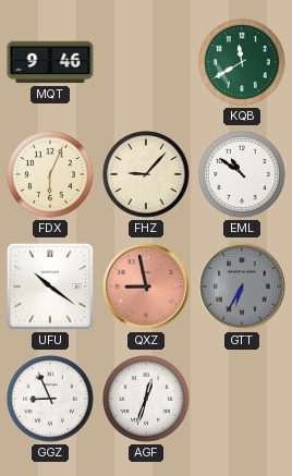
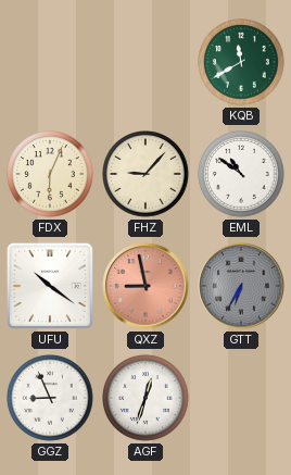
MQT: 9:46 -> none
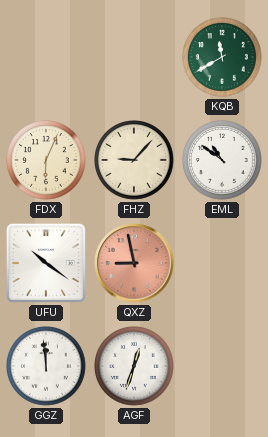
GTT: 6:35 -> none
GGZ: 8:56 -> 11:59
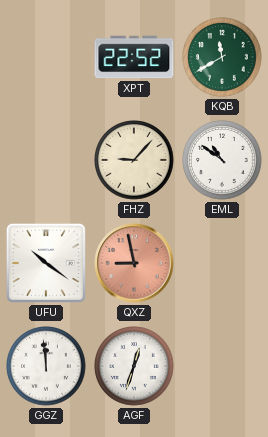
XPT: none -> 22:52
FDX: 6:04 -> none
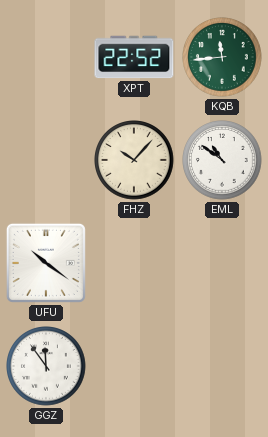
KQB: 11:40 -> 11:44
FHZ: 9:07 -> 10:07
QXZ: 8:58 -> none
GGZ: 11:59 -> 11:54
AGF: 12:33 -> none
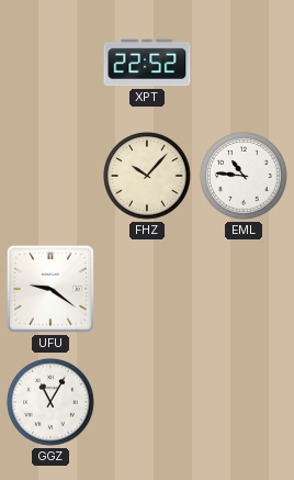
KQB: 11:44 -> none
EML: 10:51 -> 10:46
UFU: 10:21 -> 9:21
GGZ: 11:54 -> 11:05
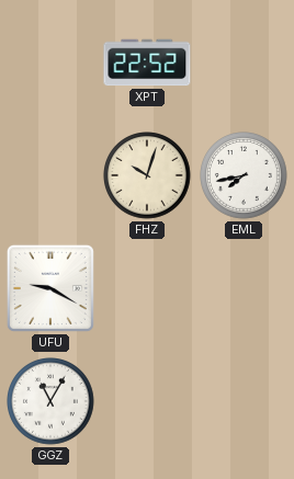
FHZ: 10:07 -> 10:03
EML: 10:46 -> 7:43
UFU: 9:21 -> 9:20
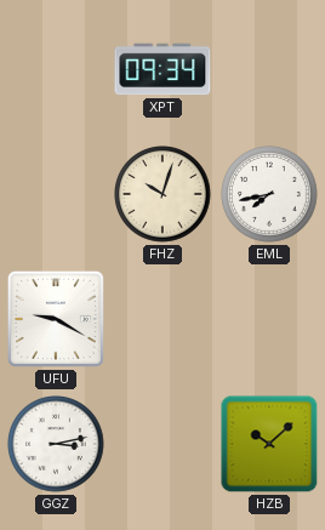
XPT: 22:52 -> 09:34
GGZ: 11:05 -> 3:13
HZB: none -> 10:08
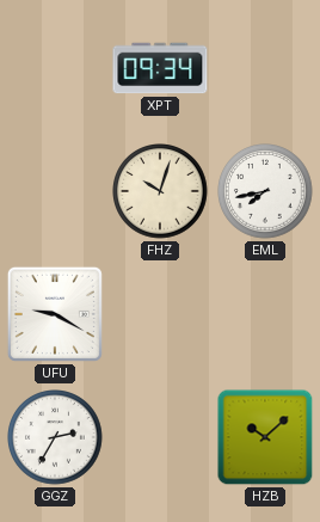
GGZ: 3:13 -> 2:35
